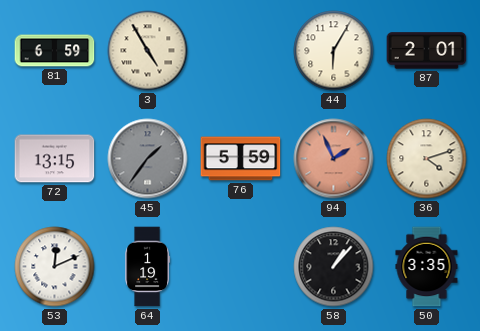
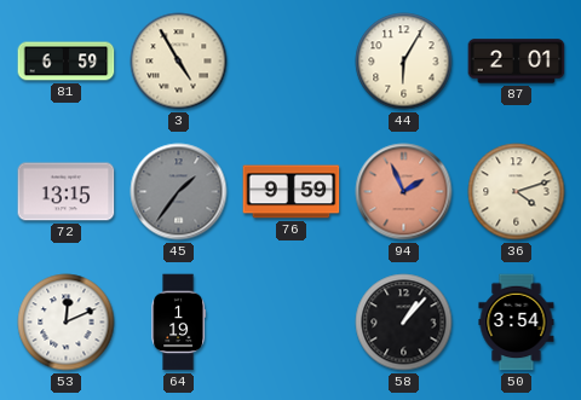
76: 5:59 -> 9:59
50: 3:35 -> 3:54
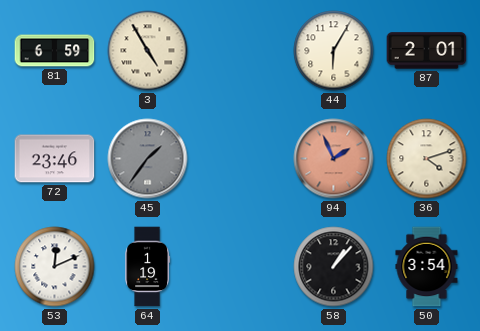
72: 13:15 -> 23:46
76: 9:59 -> none
